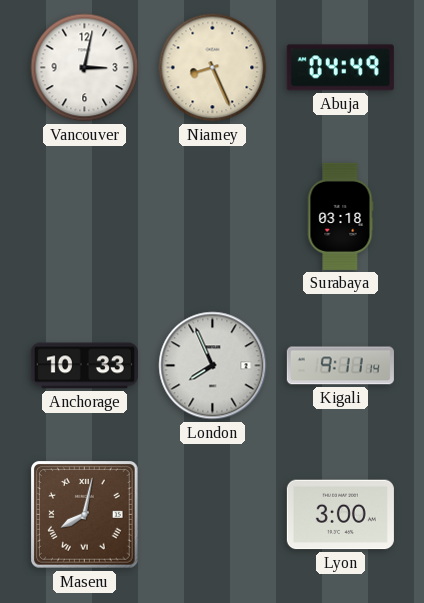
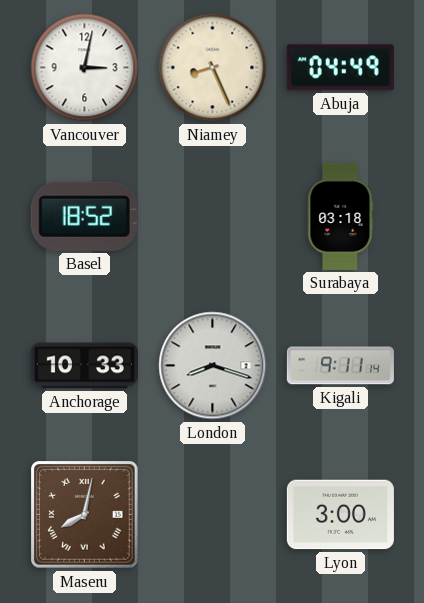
Basel: none -> 18:52
London: 7:56 -> 8:18
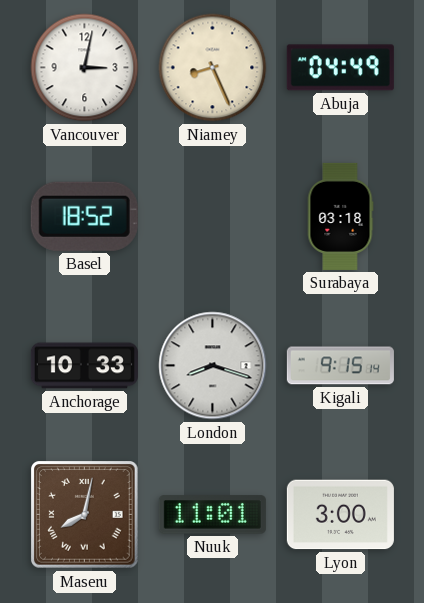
Kigali: 9:11 -> 9:15
Nuuk: none -> 11:01
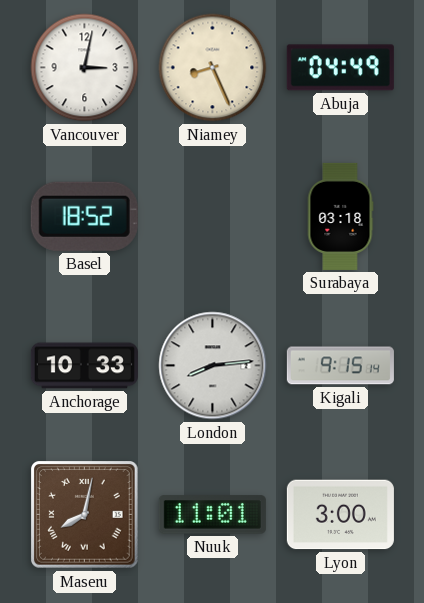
London: 8:18 -> 8:14
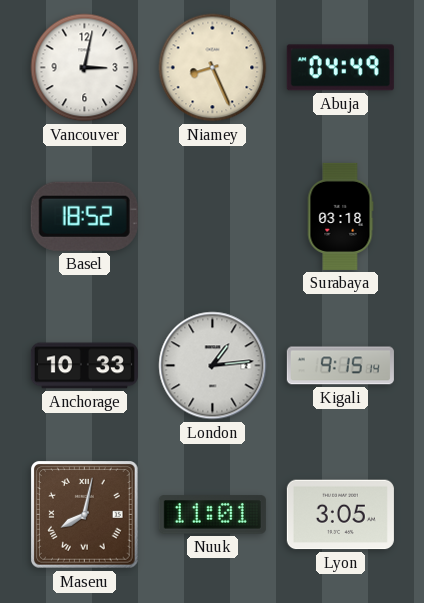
London: 8:14 -> 1:14
Lyon: 3:00 -> 3:05
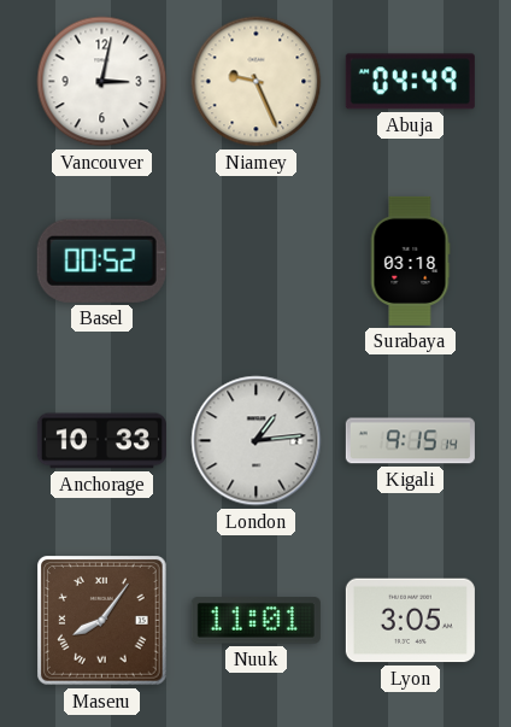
Niamey: 8:26 -> 9:26
Basel: 18:52 -> 00:52
Maseru: 8:02 -> 8:06
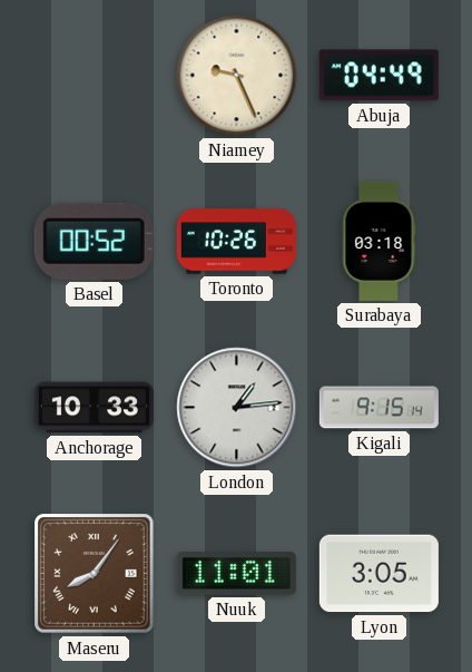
Vancouver: 3:02 -> none
Toronto: none -> 10:26
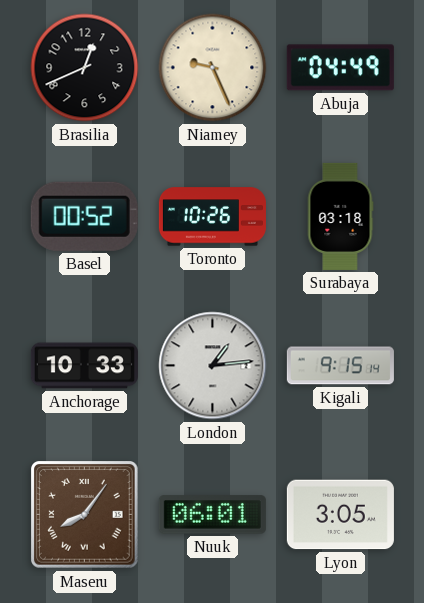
Brasilia: none -> 12:41
Nuuk: 11:01 -> 06:01
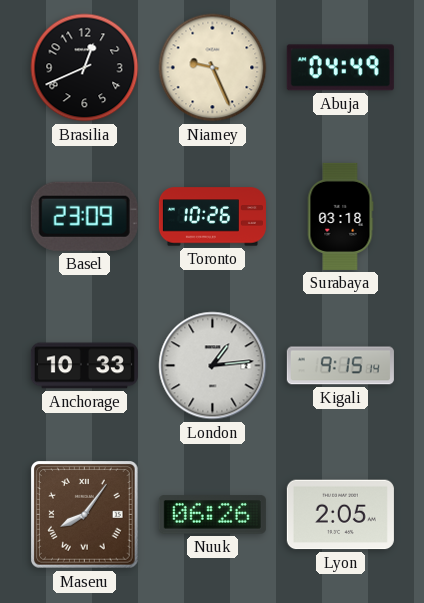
Basel: 00:52 -> 23:09
Nuuk: 06:01 -> 06:26
Lyon: 3:05 -> 2:05
